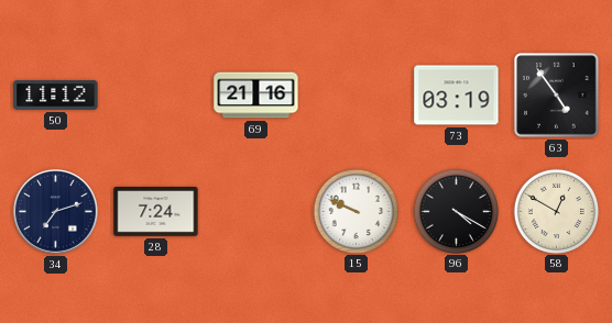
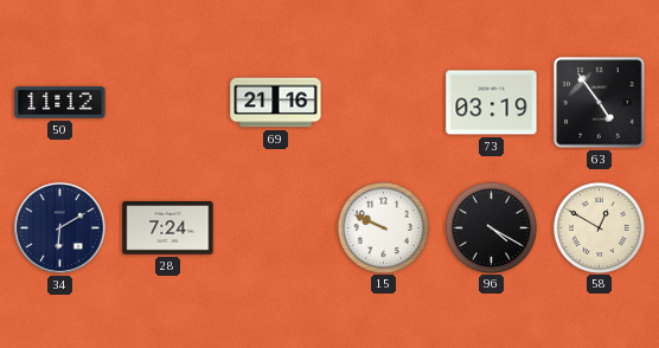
34: 7:12 -> 6:10
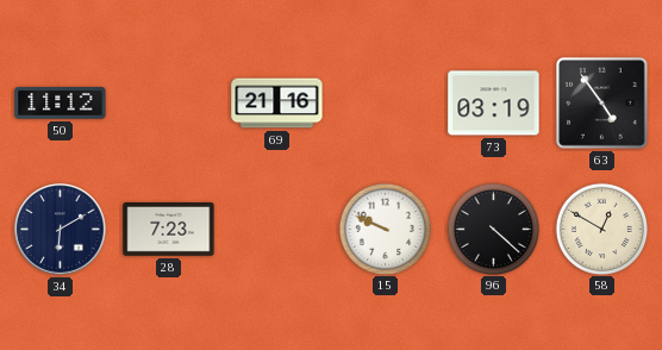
28: 7:24 -> 7:23
96: 4:20 -> 4:22
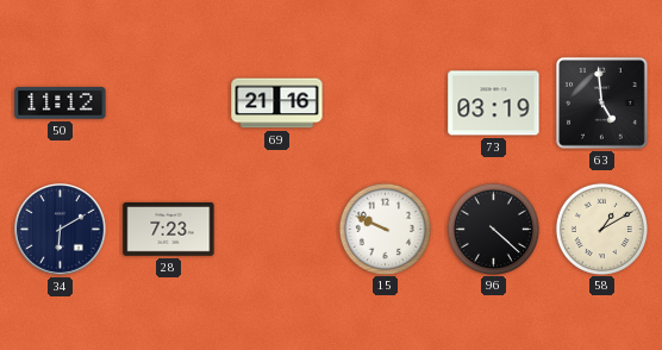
63: 4:54 -> 4:59
58: 12:50 -> 1:10
